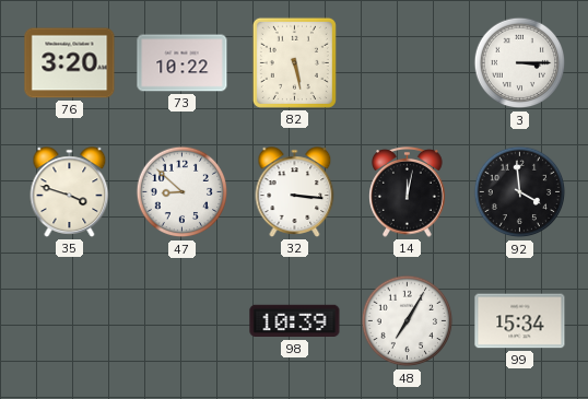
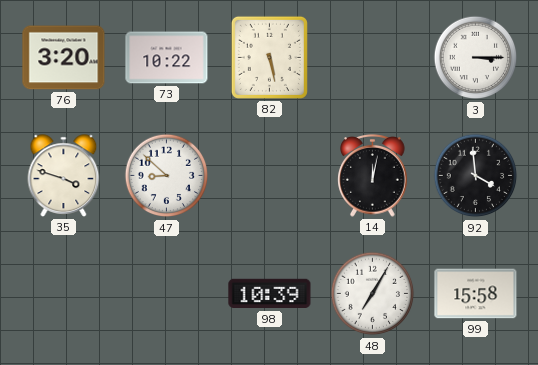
32: 3:16 -> none
99: 15:34 -> 15:58
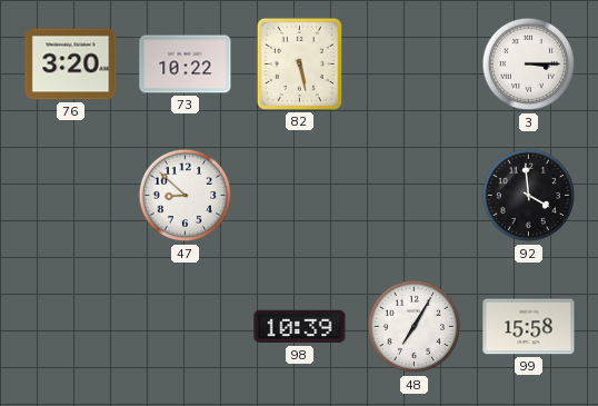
35: 3:48 -> none
14: 12:02 -> none
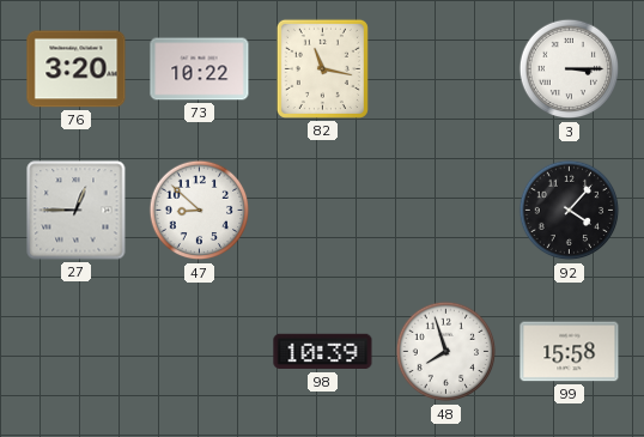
82: 5:28 -> 11:17
27: none -> 12:45
92: 3:59 -> 4:07
48: 7:05 -> 7:57
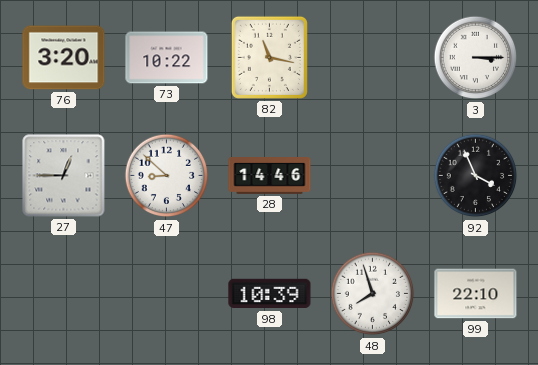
28: none -> 14:46
92: 4:07 -> 3:56
99: 15:58 -> 22:10
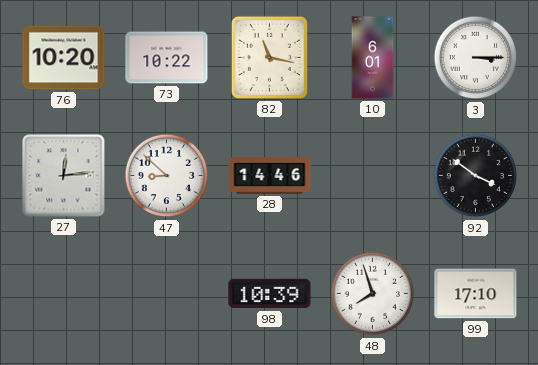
76: 3:20 -> 10:20
10: none -> 6:01
27: 12:45 -> 12:14
92: 3:56 -> 3:51
99: 22:10 -> 17:10
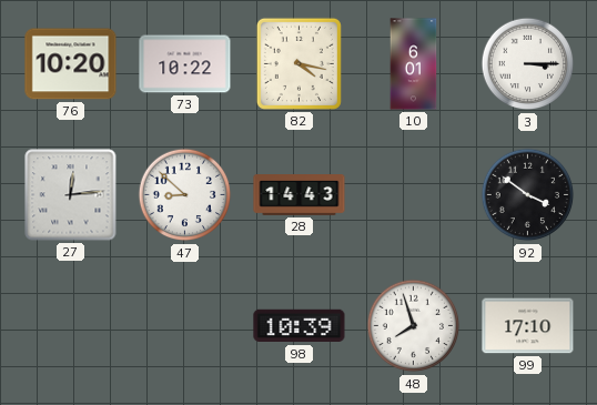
82: 11:17 -> 4:17
28: 14:46 -> 14:43
